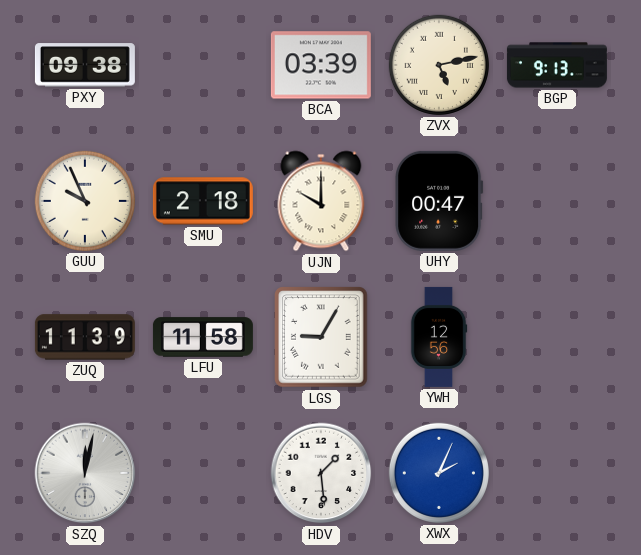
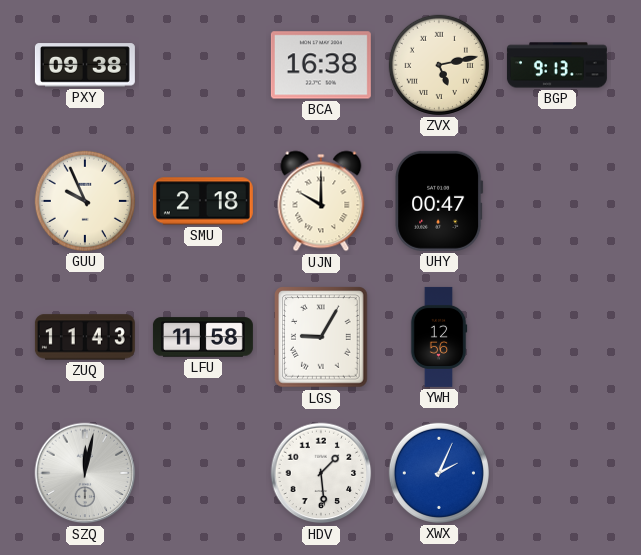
BCA: 03:39 -> 16:38
ZUQ: 11:39 -> 11:43
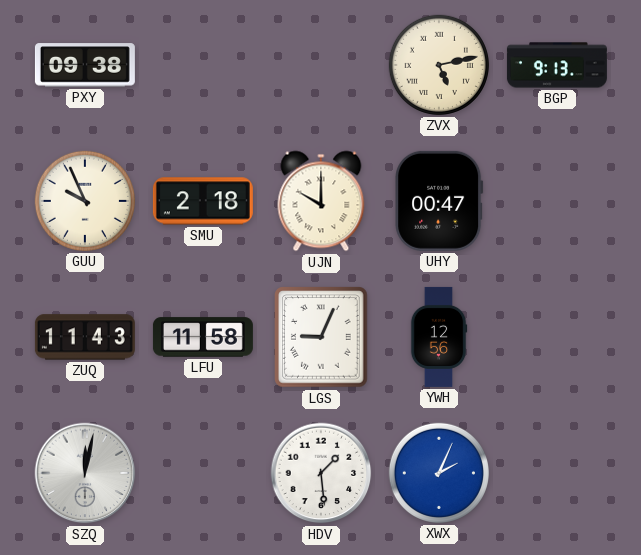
BCA: 16:38 -> none
LGS: 9:05 -> 9:04
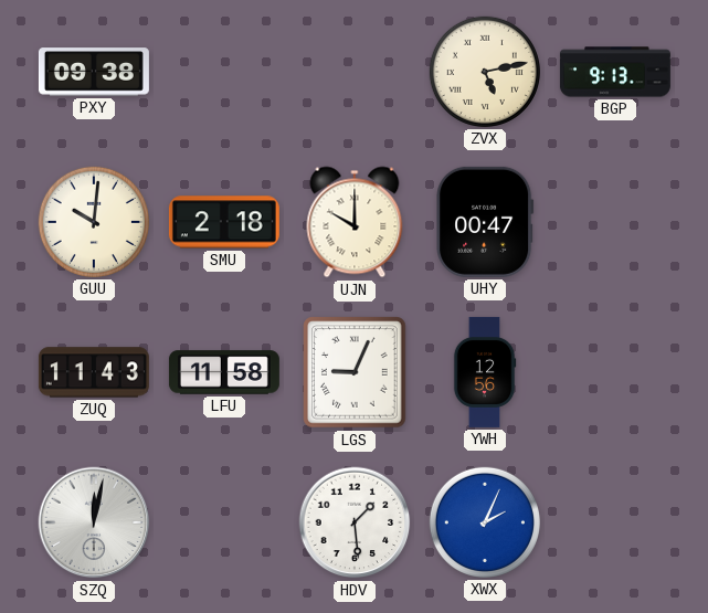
GUU: 9:56 -> 10:01
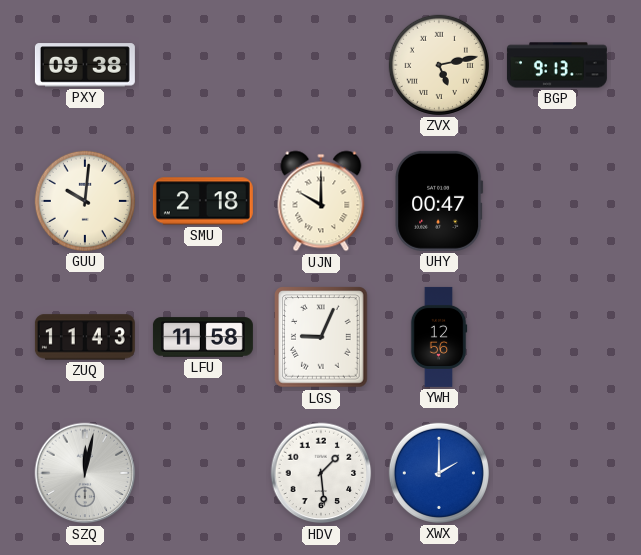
XWX: 2:04 -> 2:00
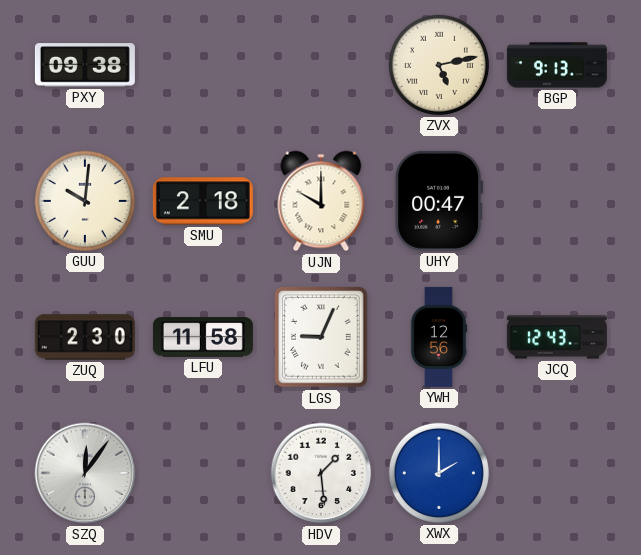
ZUQ: 11:43 -> 2:30
JCQ: none -> 12:43
SZQ: 12:02 -> 12:06
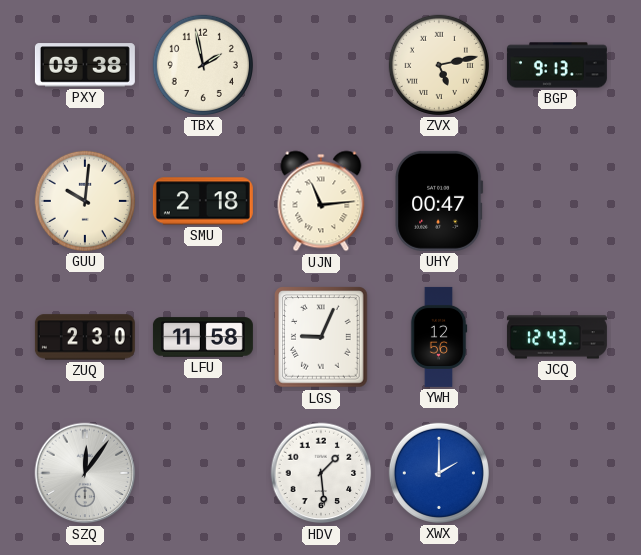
TBX: none -> 1:58
UJN: 10:00 -> 11:14
